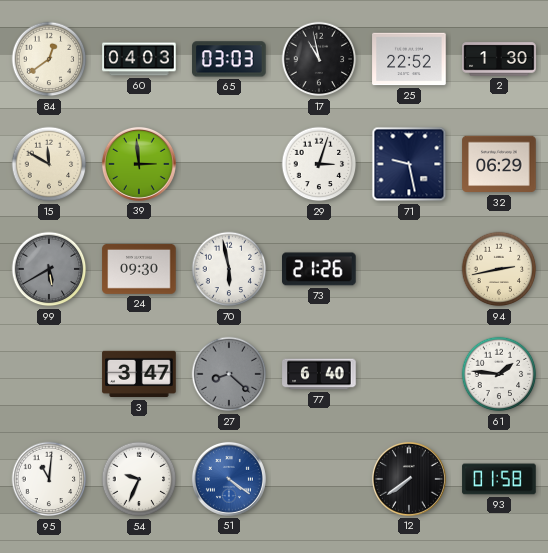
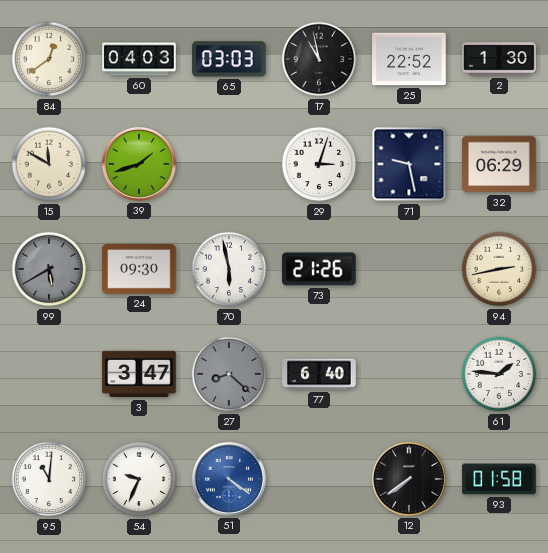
39: 2:59 -> 1:42
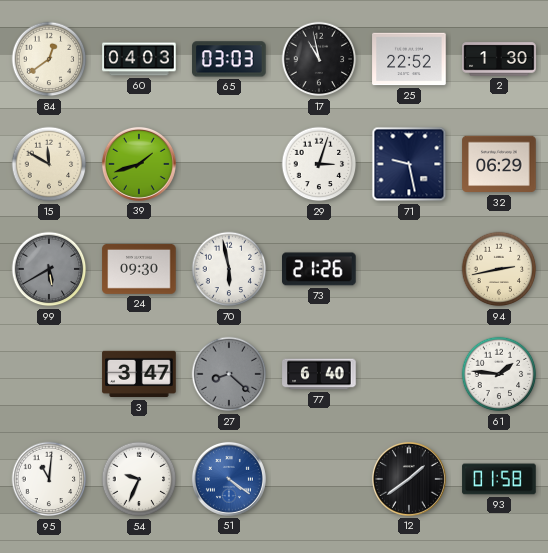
12: 7:39 -> 1:39
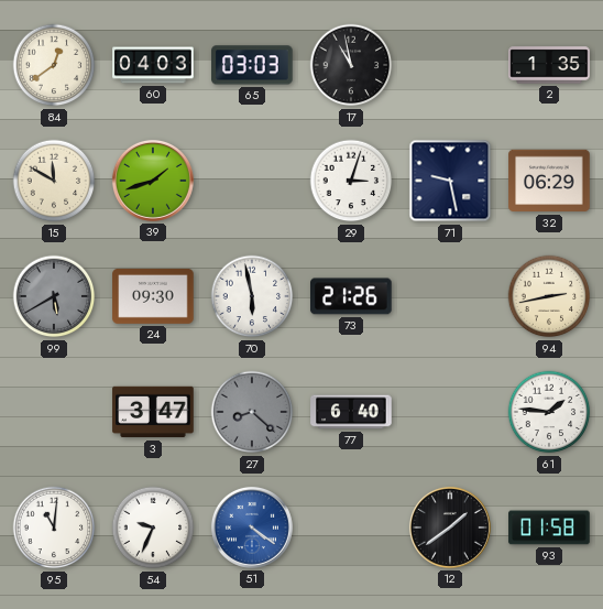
25: 22:52 -> none
2: 1:30 -> 1:35
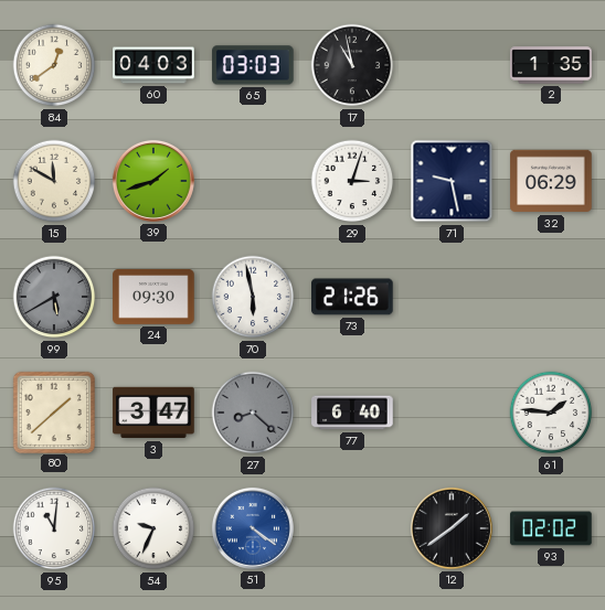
94: 2:43 -> none
80: none -> 1:38
93: 01:58 -> 02:02
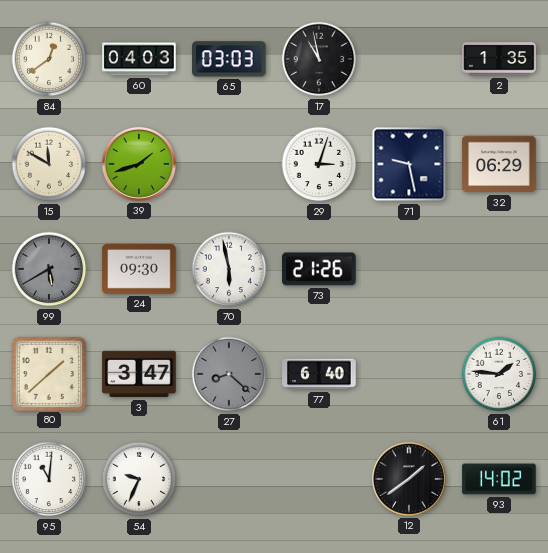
51: 4:21 -> none
93: 02:02 -> 14:02
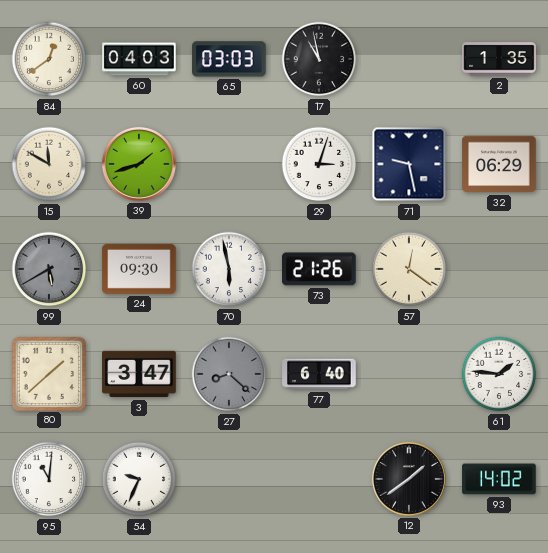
57: none -> 12:21
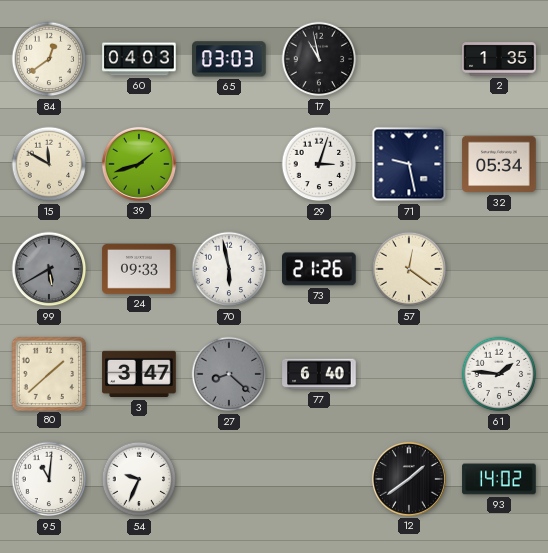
32: 06:29 -> 05:34
24: 09:30 -> 09:33
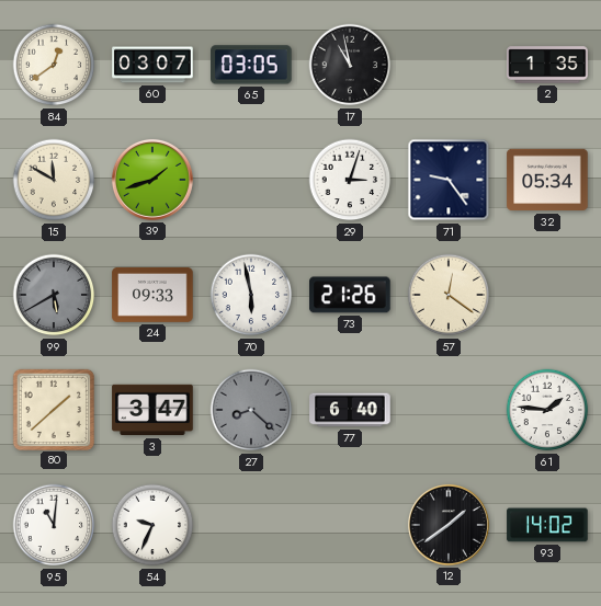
60: 04:03 -> 03:07
65: 03:03 -> 03:05
71: 9:28 -> 9:24
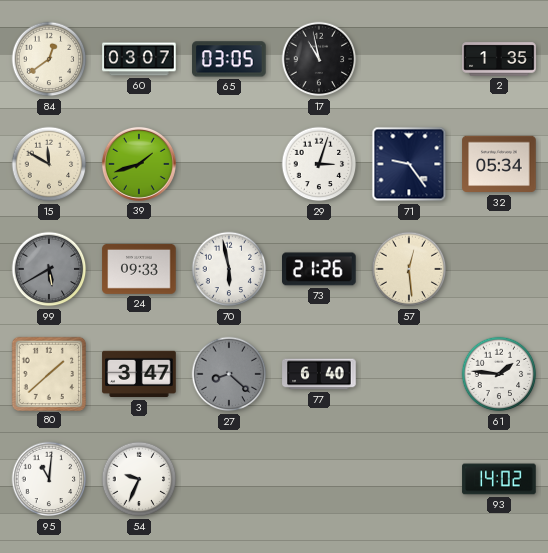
57: 12:21 -> 12:29
12: 1:39 -> none
